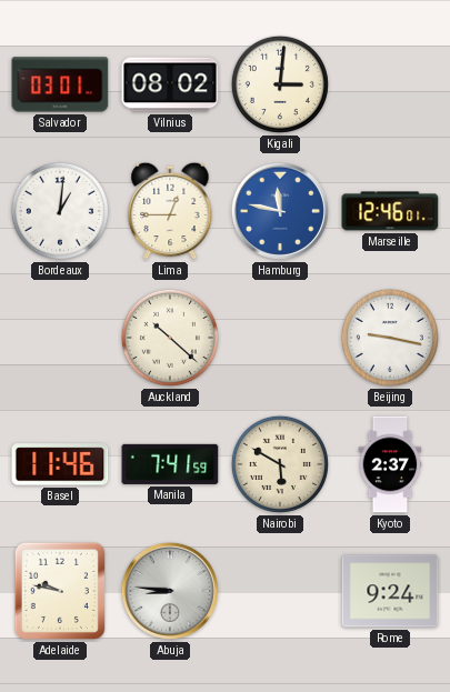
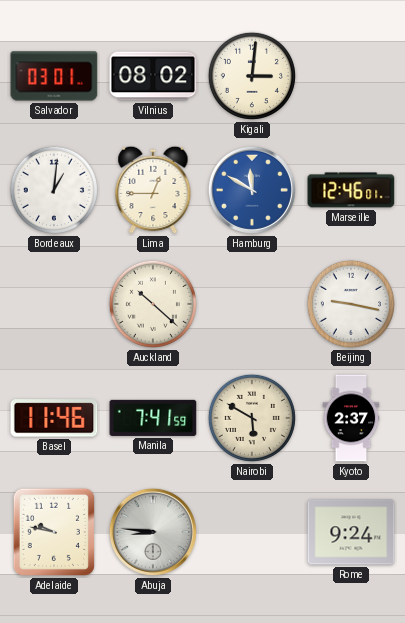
Hamburg: 11:47 -> 11:50
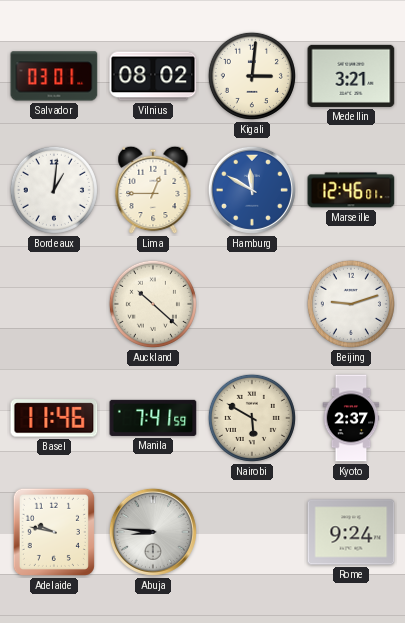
Medellin: none -> 3:21
Beijing: 9:17 -> 9:12
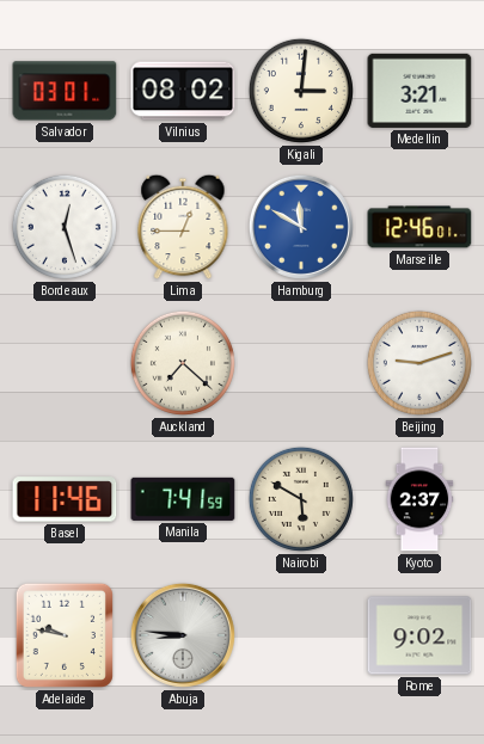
Bordeaux: 1:01 -> 12:27
Auckland: 10:22 -> 7:22
Rome: 9:24 -> 9:02
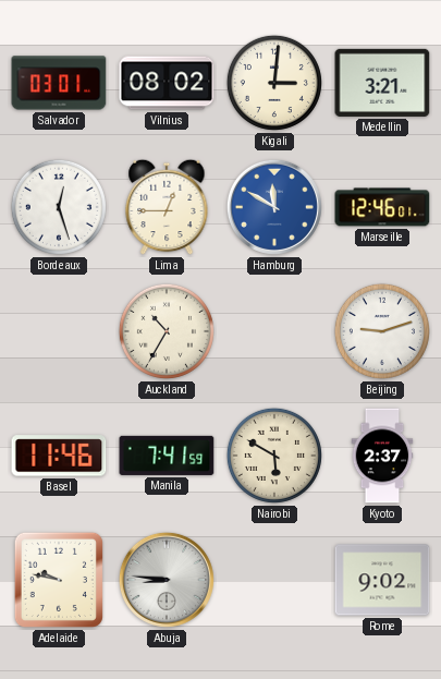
Auckland: 7:22 -> 10:35
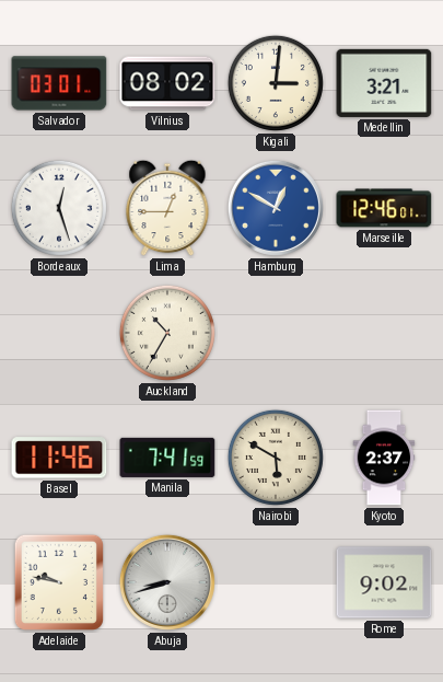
Hamburg: 11:50 -> 12:50
Beijing: 9:12 -> none
Abuja: 8:46 -> 8:42
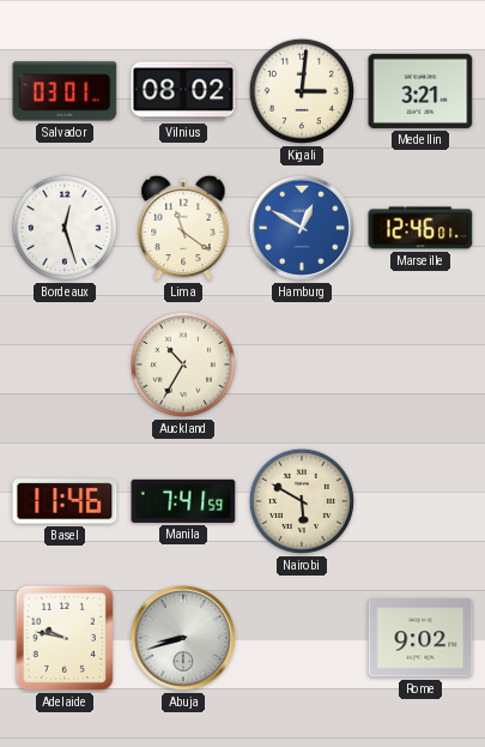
Lima: 12:45 -> 11:21
Kyoto: 2:37 -> none
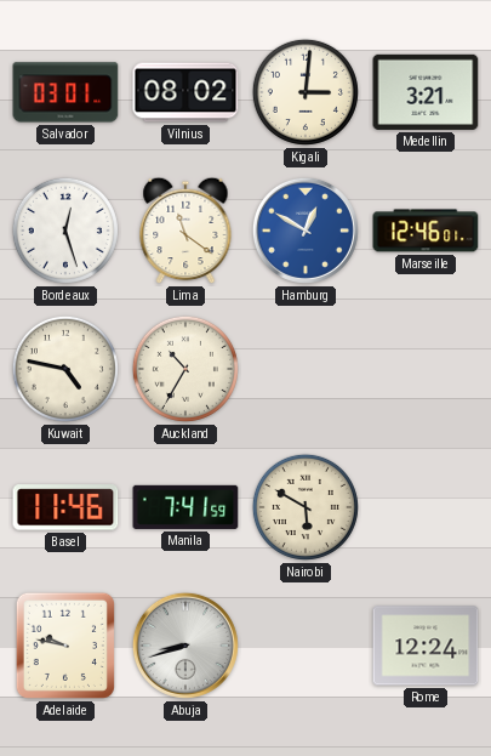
Kuwait: none -> 4:47
Rome: 9:02 -> 12:24
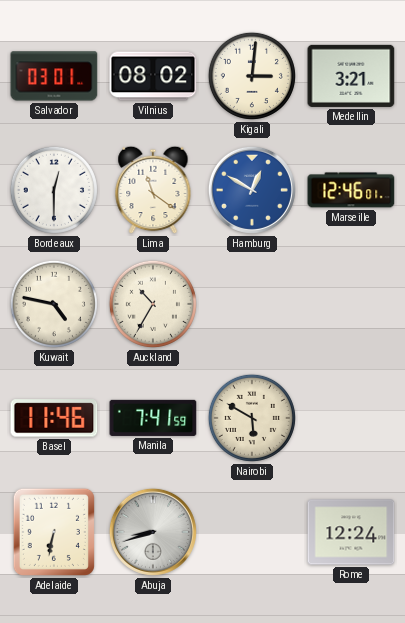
Bordeaux: 12:27 -> 12:30
Adelaide: 9:47 -> 6:32
